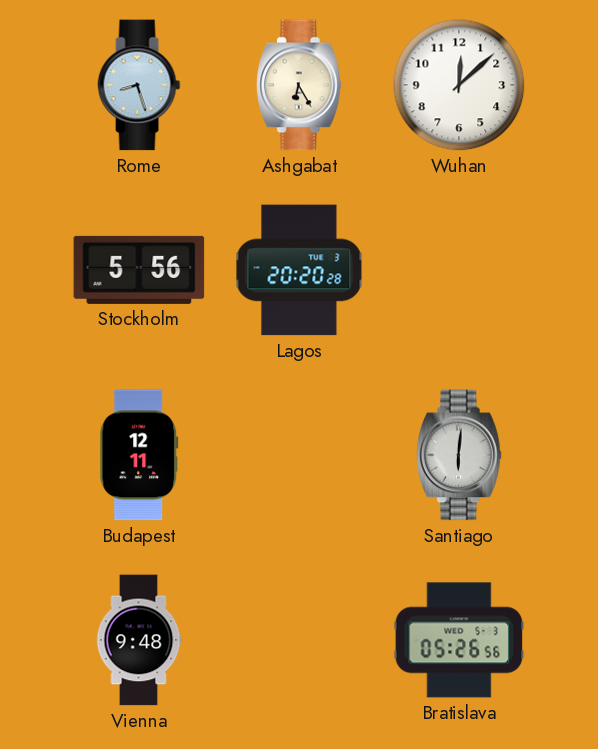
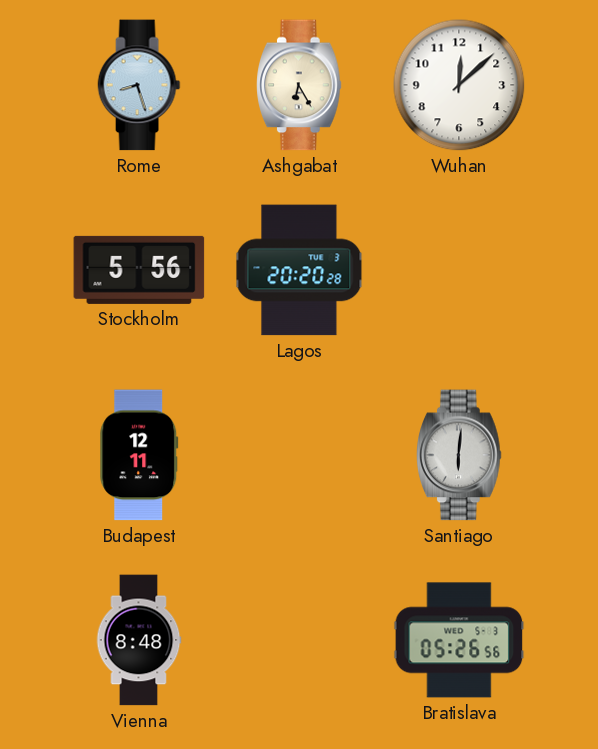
Vienna: 9:48 -> 8:48
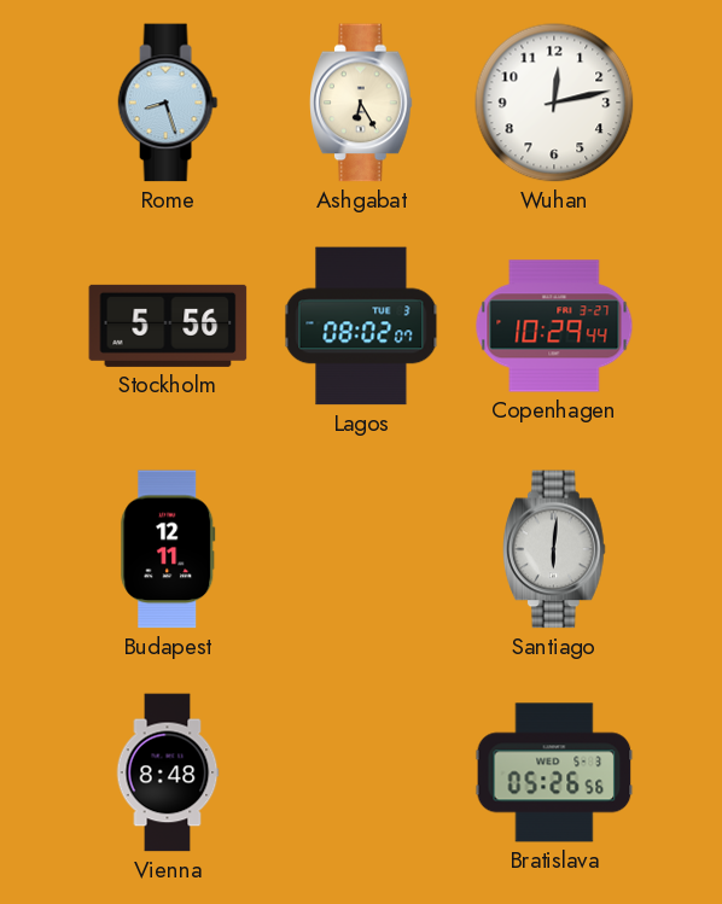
Wuhan: 12:08 -> 12:13
Lagos: 20:20 -> 08:02
Copenhagen: none -> 10:29
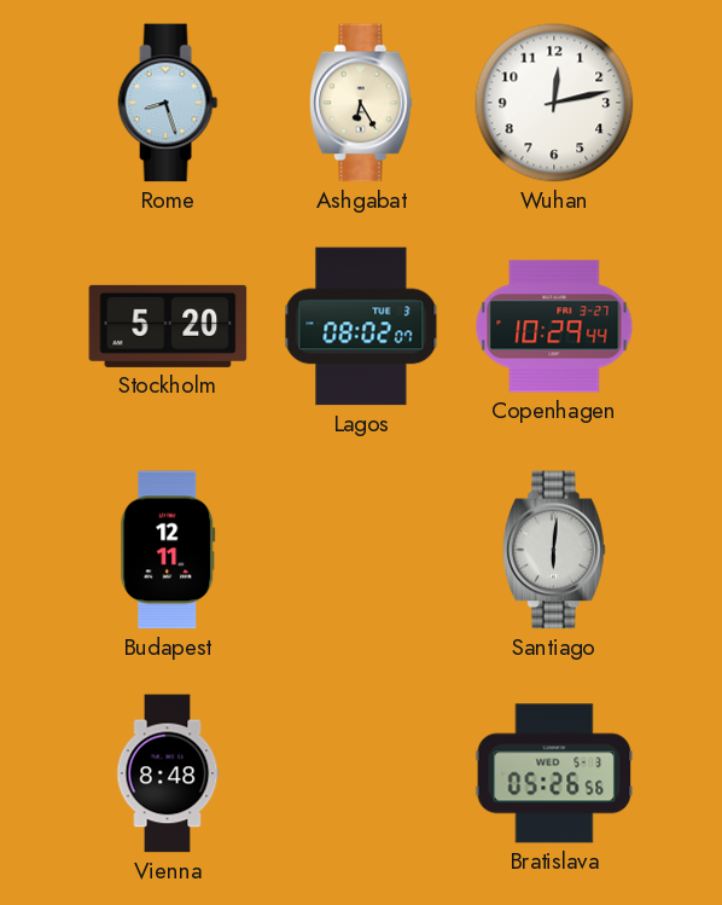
Stockholm: 5:56 -> 5:20
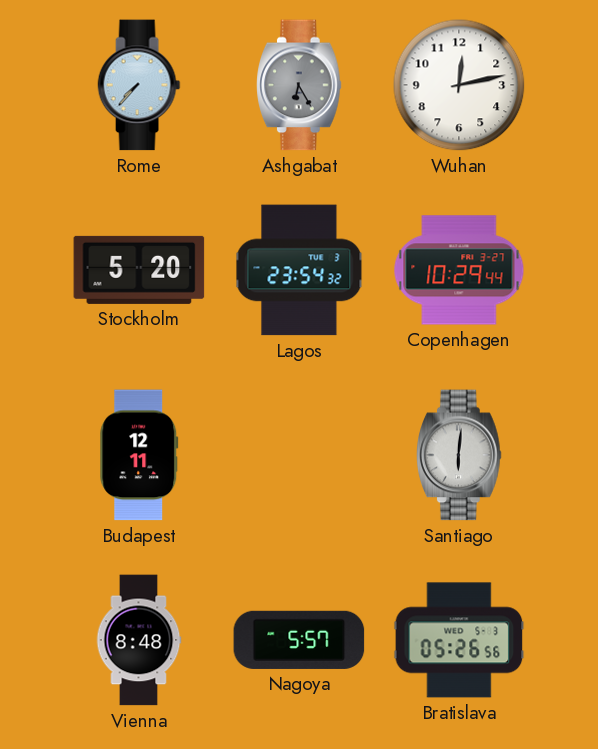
Rome: 8:27 -> 7:37
Ashgabat dial: cream -> grey
Lagos: 08:02 -> 23:54
Nagoya: none -> 5:57
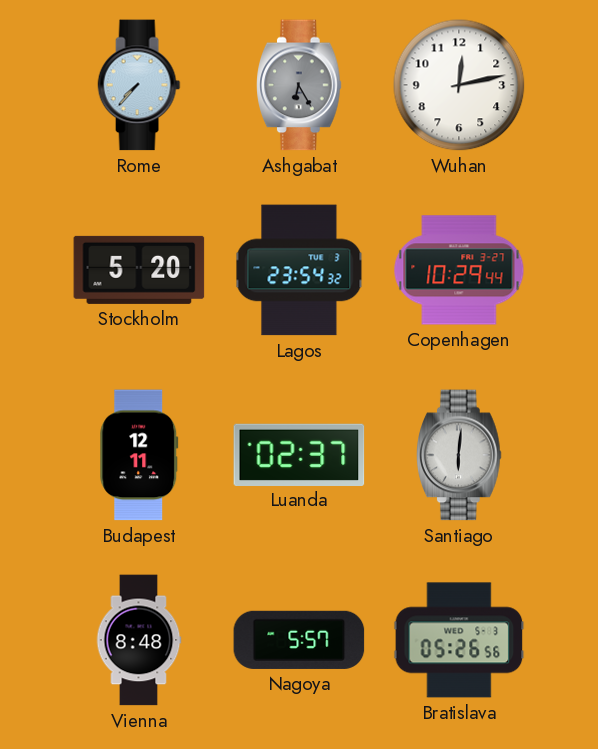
Luanda: none -> 02:37
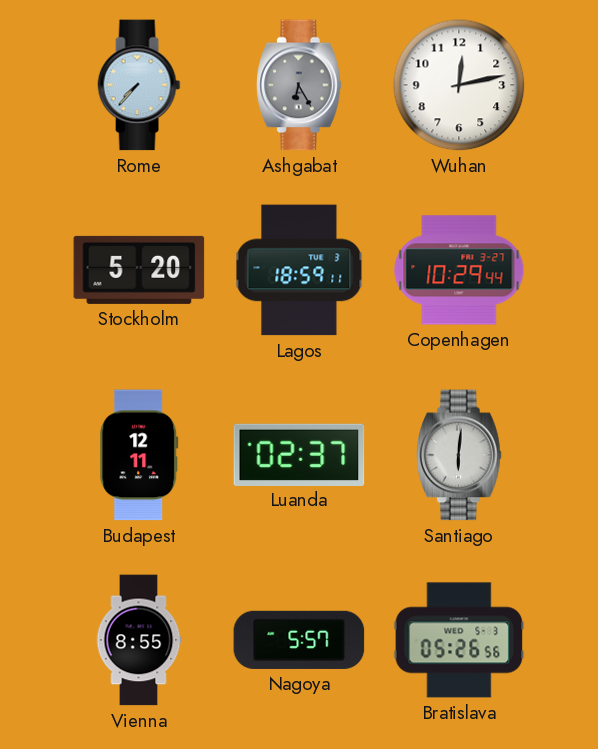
Lagos: 23:54 -> 18:59
Vienna: 8:48 -> 8:55
